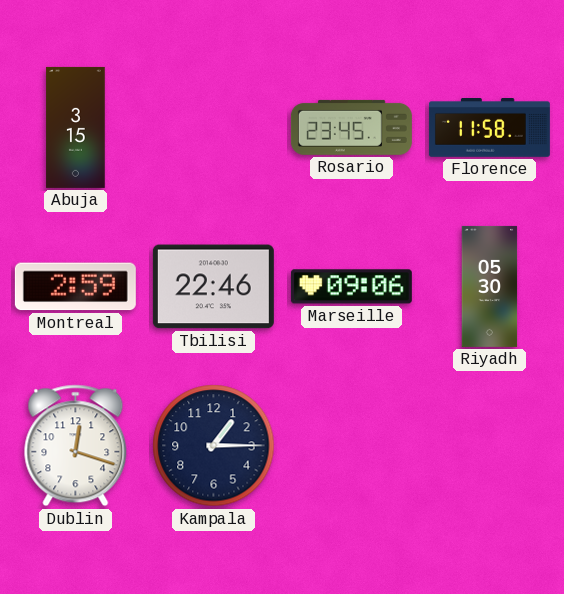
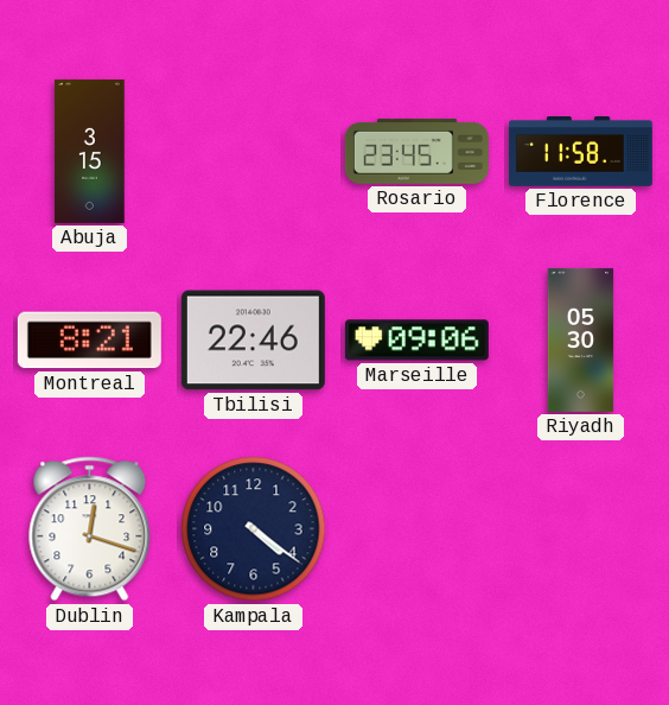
Montreal: 2:59 -> 8:21
Kampala: 1:15 -> 4:21
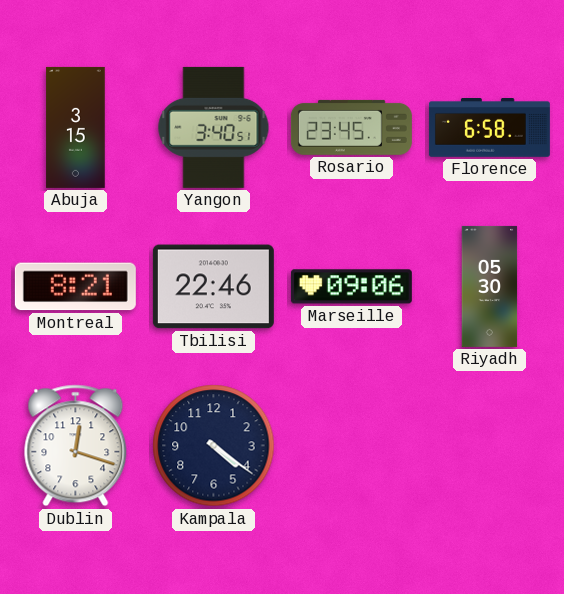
Yangon: none -> 3:40
Florence: 11:58 -> 6:58
